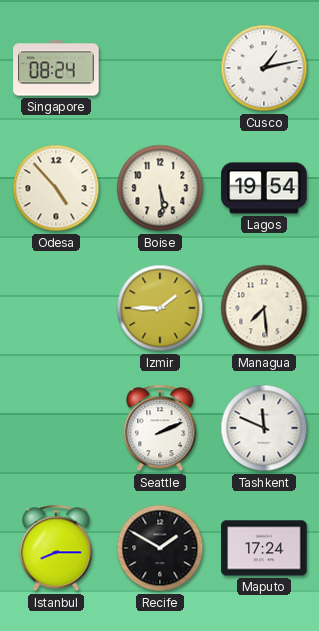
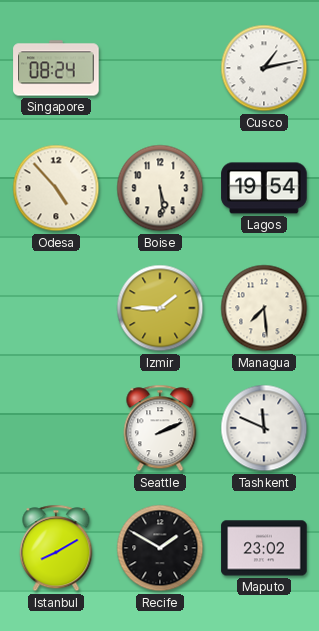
Istanbul: 8:15 -> 8:10
Maputo: 17:24 -> 23:02
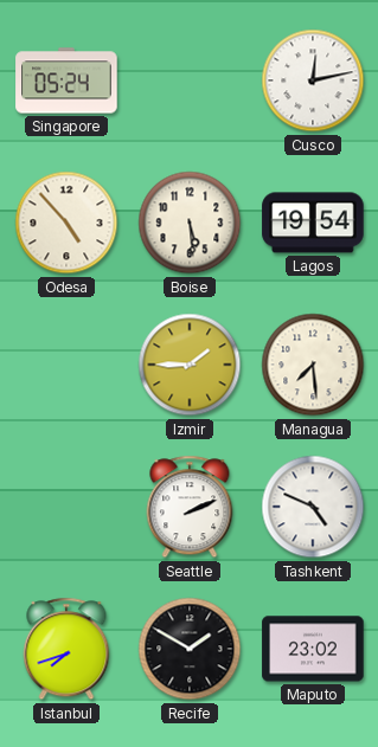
Singapore: 08:24 -> 05:24
Cusco: 1:13 -> 12:13
Tashkent: 11:49 -> 4:49
Istanbul: 8:10 -> 7:42
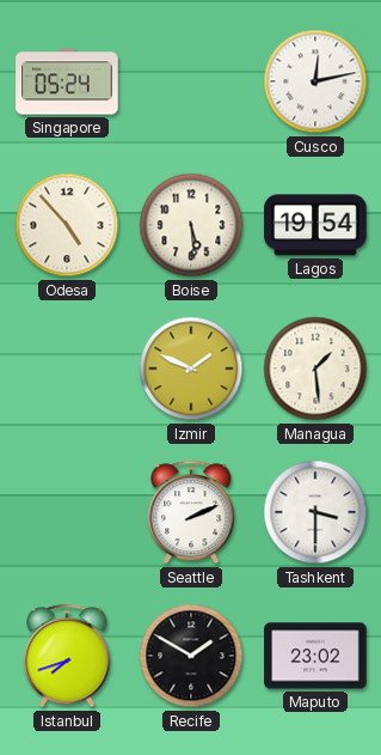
Izmir: 1:45 -> 1:49
Managua: 7:29 -> 1:29
Tashkent: 4:49 -> 3:30
